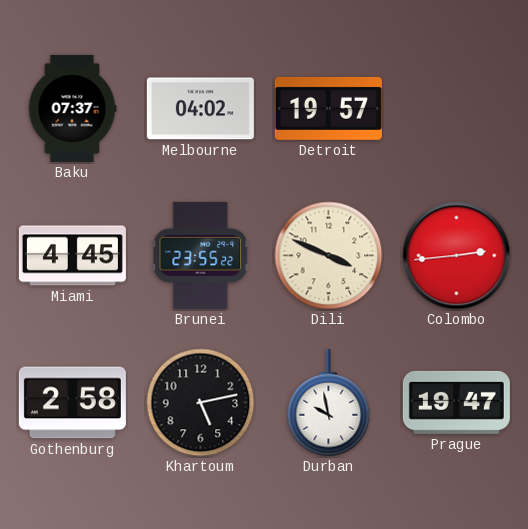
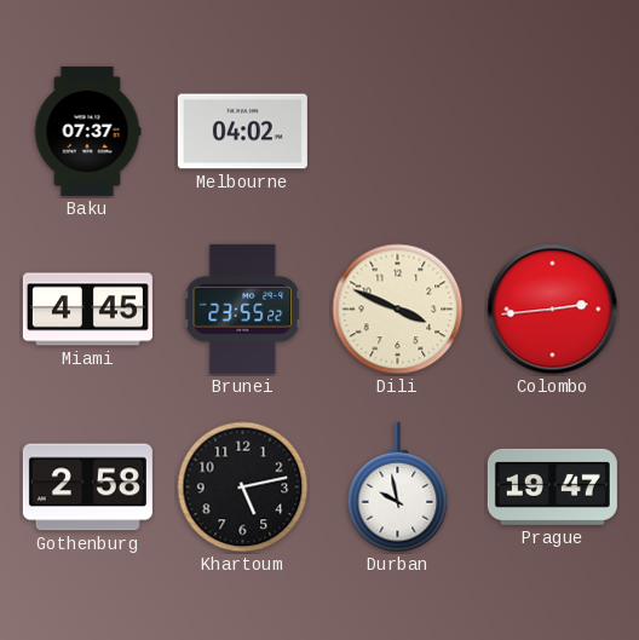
Detroit: 19:57 -> none
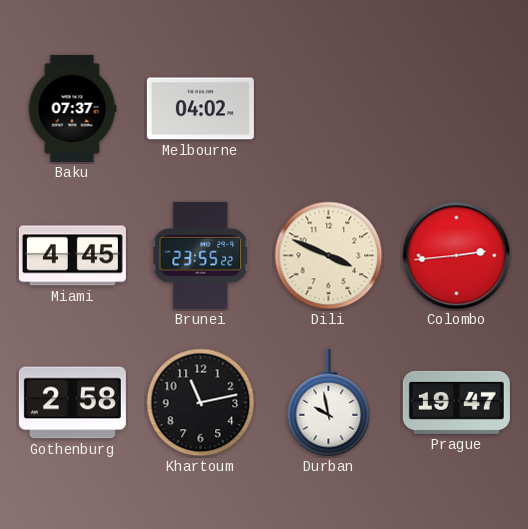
Khartoum: 5:13 -> 11:13
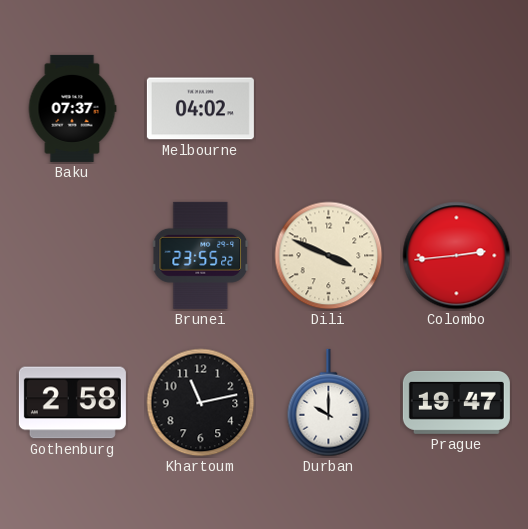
Miami: 4:45 -> none
Durban: 9:58 -> 10:00
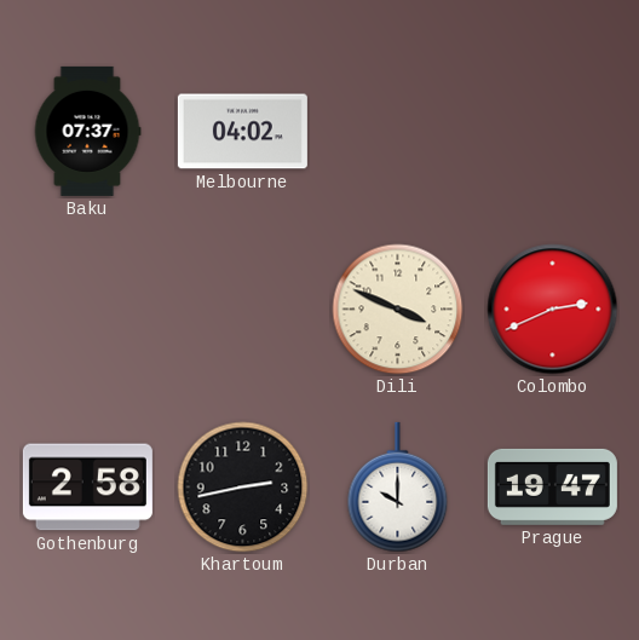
Brunei: 23:55 -> none
Colombo: 2:44 -> 2:41
Khartoum: 11:13 -> 2:43
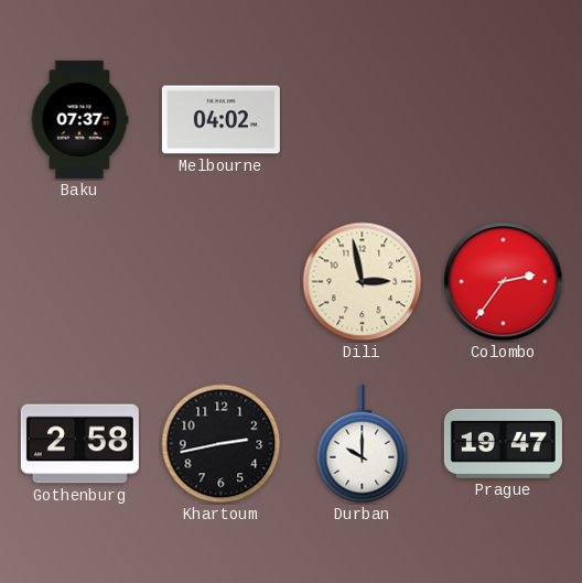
Dili: 3:49 -> 2:58
Colombo: 2:41 -> 2:36
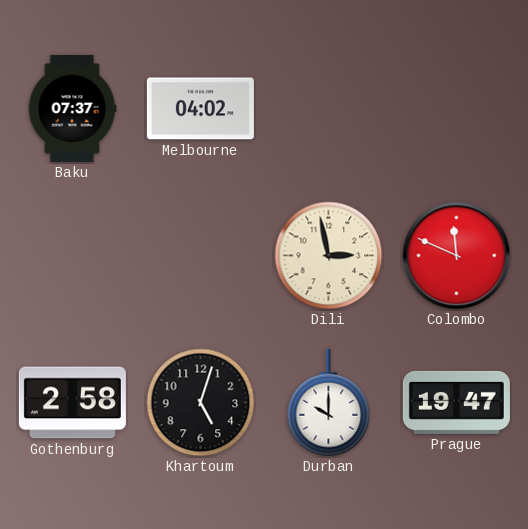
Colombo: 2:36 -> 11:49
Khartoum: 2:43 -> 5:03
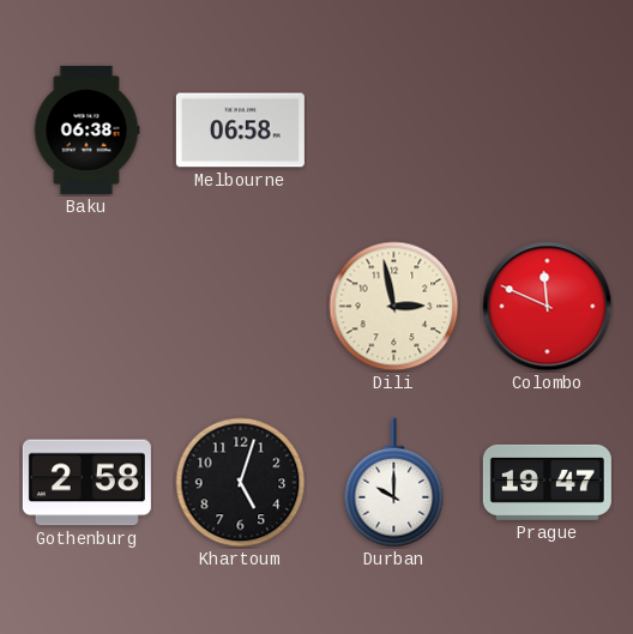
Baku: 07:37 -> 06:38
Melbourne: 04:02 -> 06:58
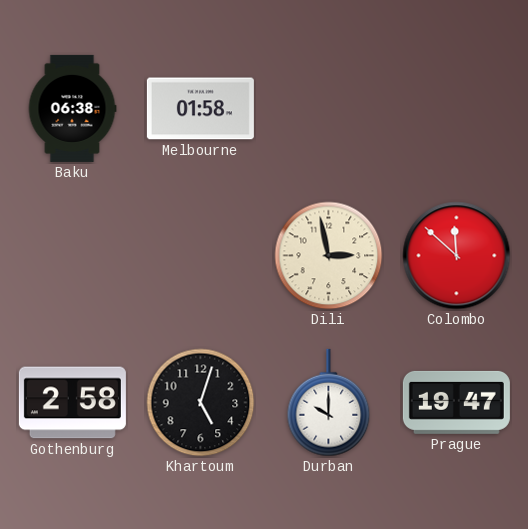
Melbourne: 06:58 -> 01:58
Colombo: 11:49 -> 11:52
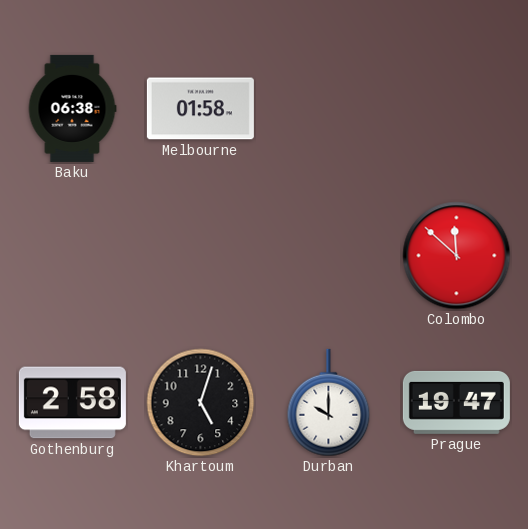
Dili: 2:58 -> none
